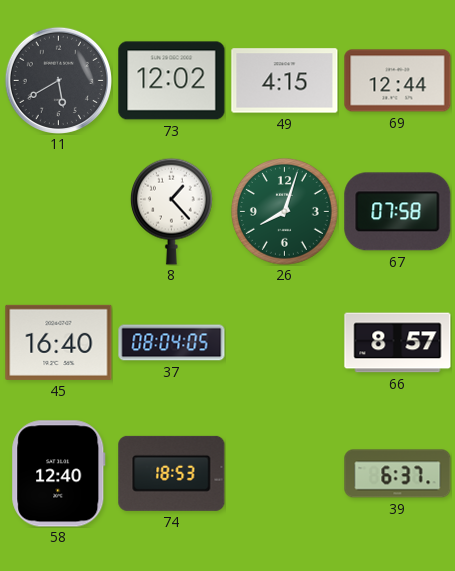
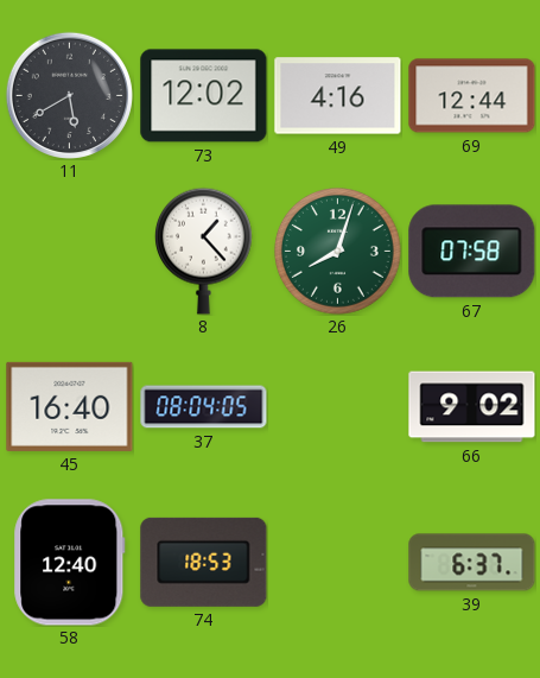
49: 4:15 -> 4:16
66: 8:57 -> 9:02
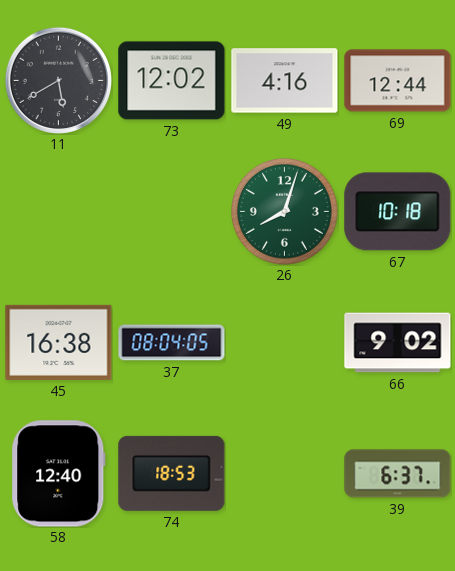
8: 1:23 -> none
67: 07:58 -> 10:18
45: 16:40 -> 16:38
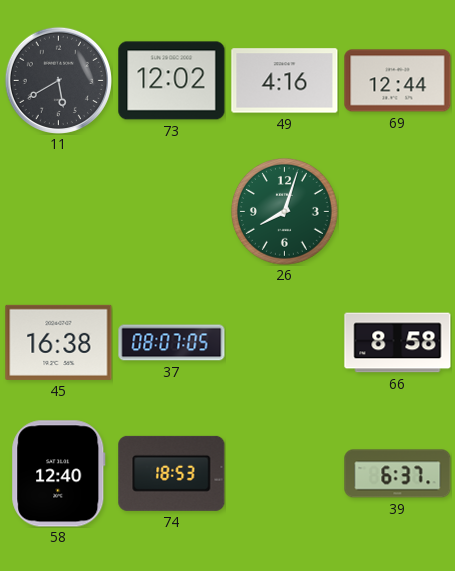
67: 10:18 -> none
37: 08:04 -> 08:07
66: 9:02 -> 8:58
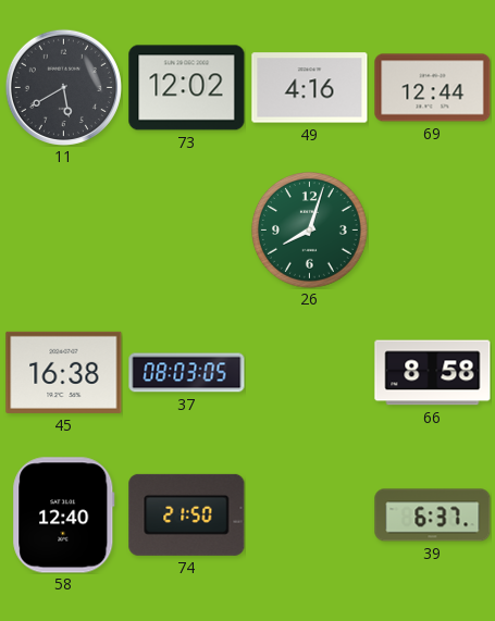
37: 08:07 -> 08:03
74: 18:53 -> 21:50
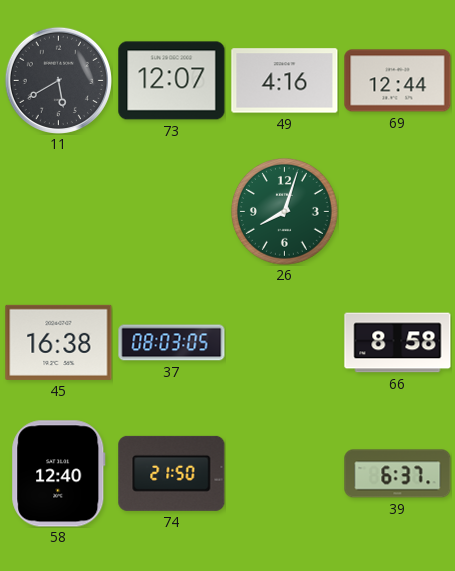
73: 12:02 -> 12:07
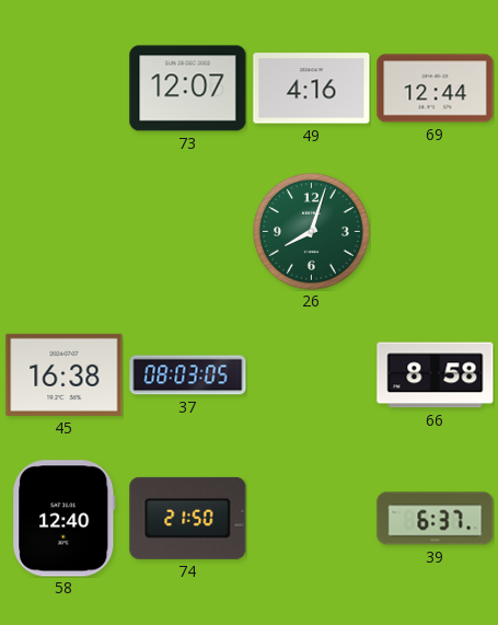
11: 5:40 -> none
